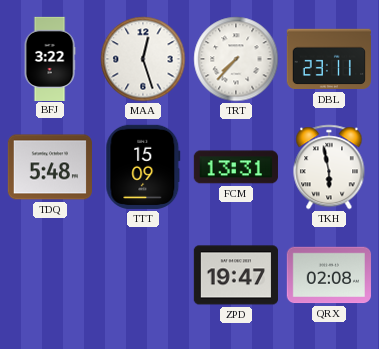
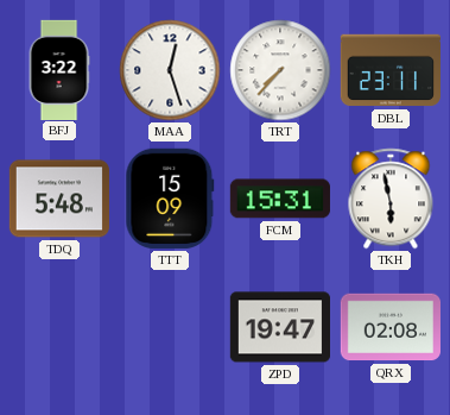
FCM: 13:31 -> 15:31
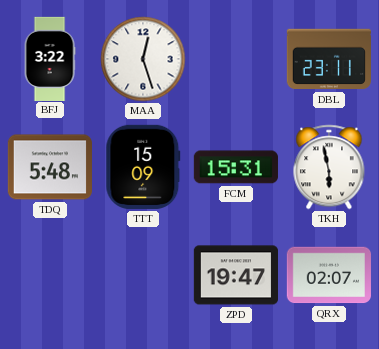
TRT: 7:37 -> none
QRX: 02:08 -> 02:07
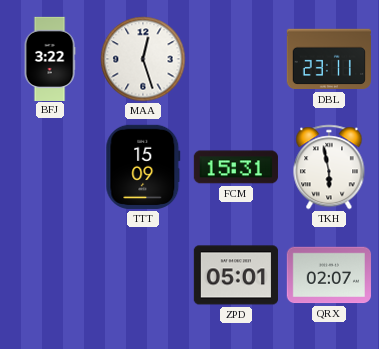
TDQ: 5:48 -> none
ZPD: 19:47 -> 05:01
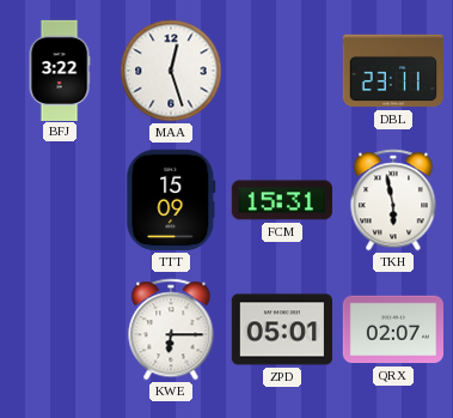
KWE: none -> 6:15
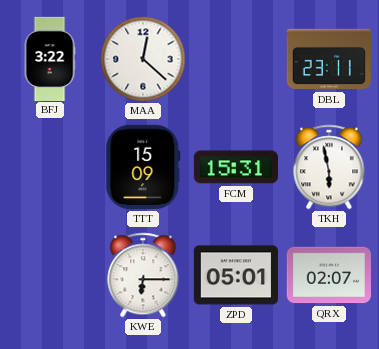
MAA: 12:27 -> 12:22
